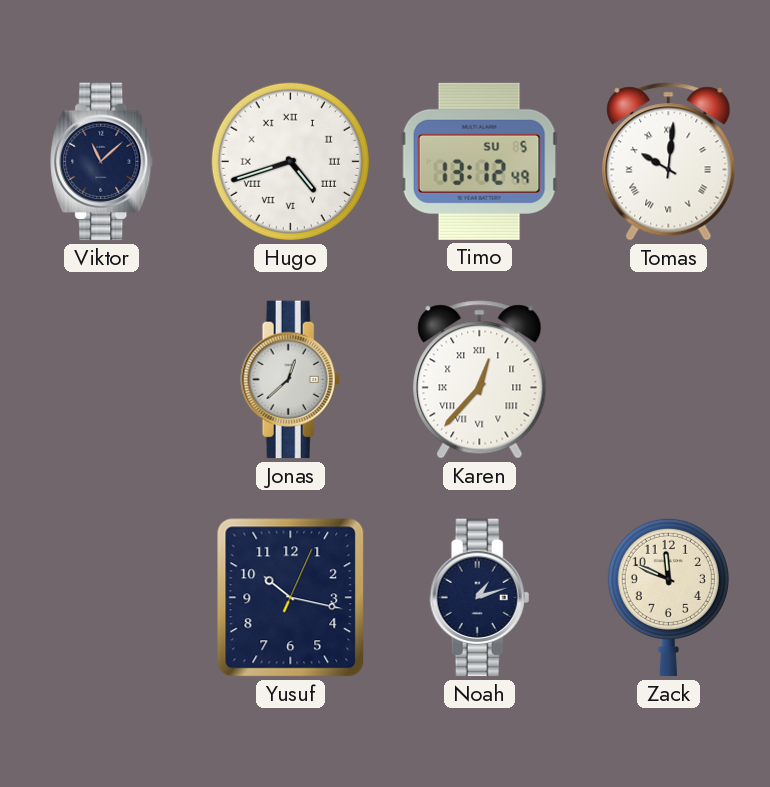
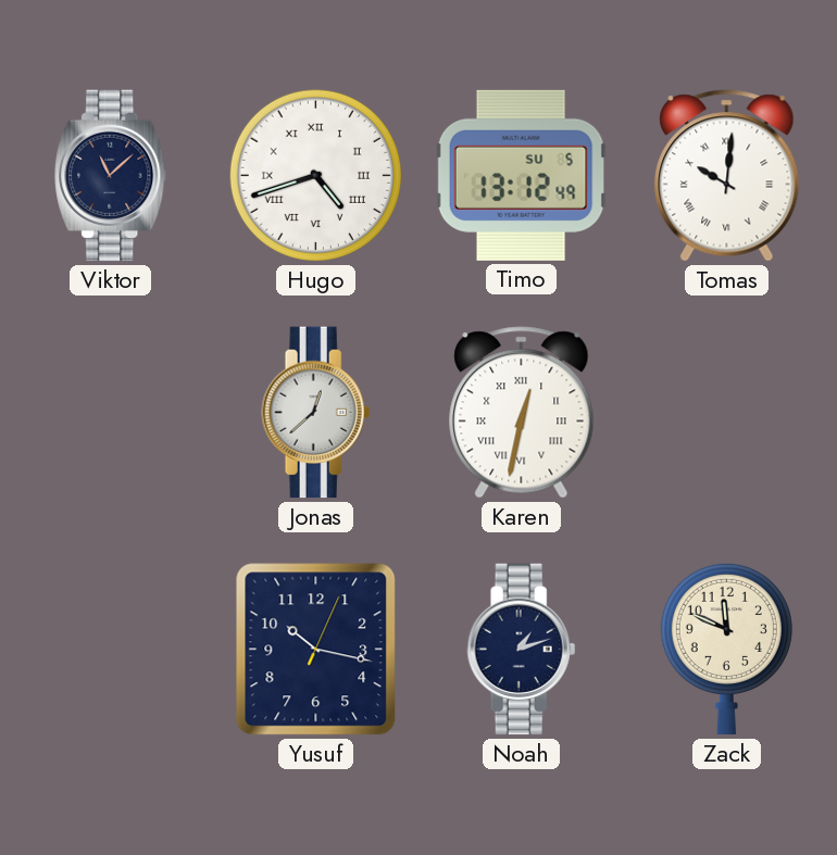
Karen: 12:37 -> 12:32
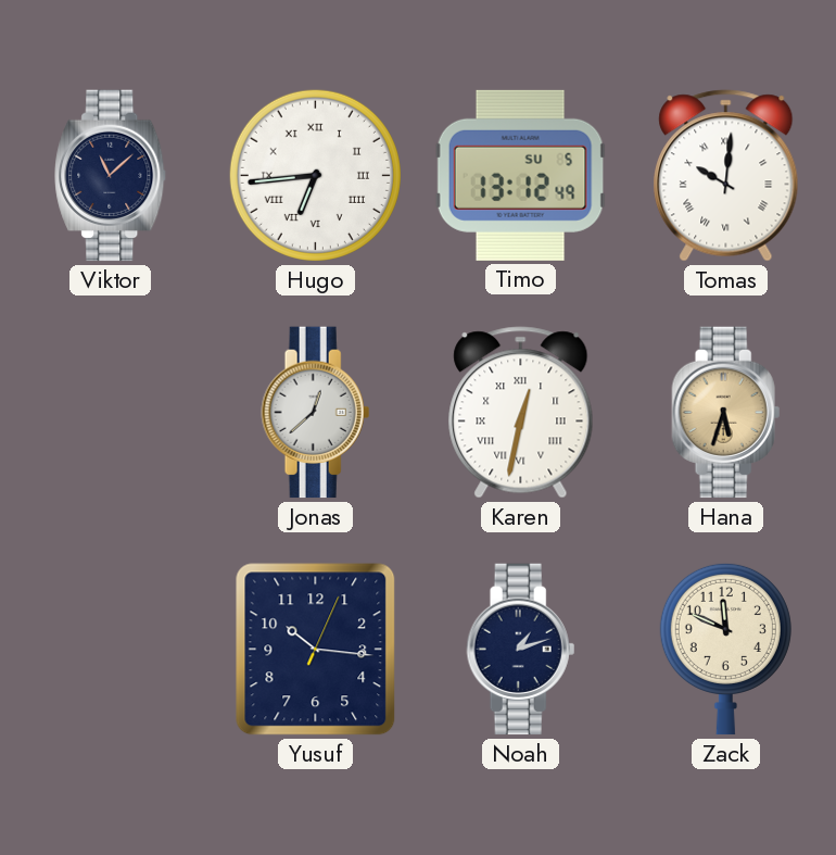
Hugo: 4:42 -> 6:44
Hana: none -> 5:33
Yusuf: 10:17 -> 10:16
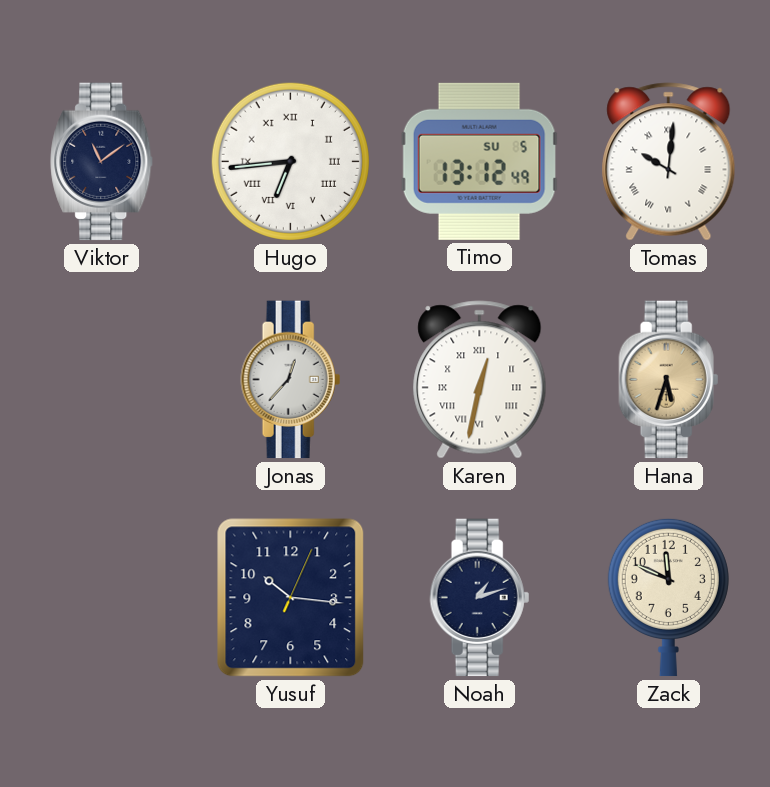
Viktor: 11:08 -> 11:09
Jonas: 12:38 -> 12:37
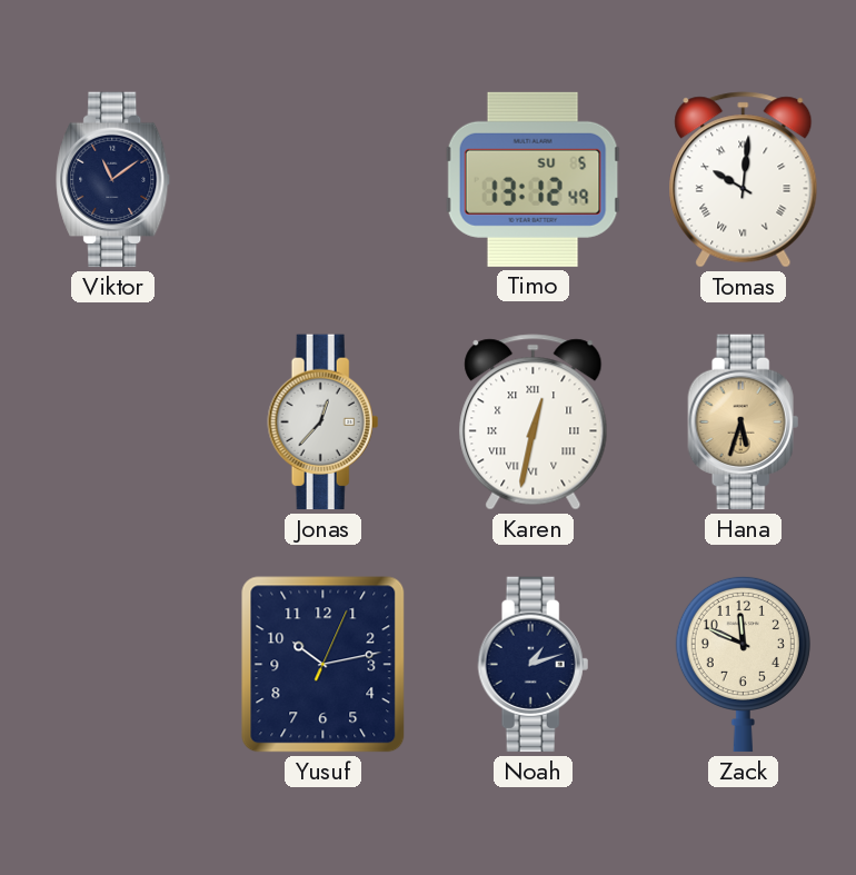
Hugo: 6:44 -> none
Yusuf: 10:16 -> 10:13
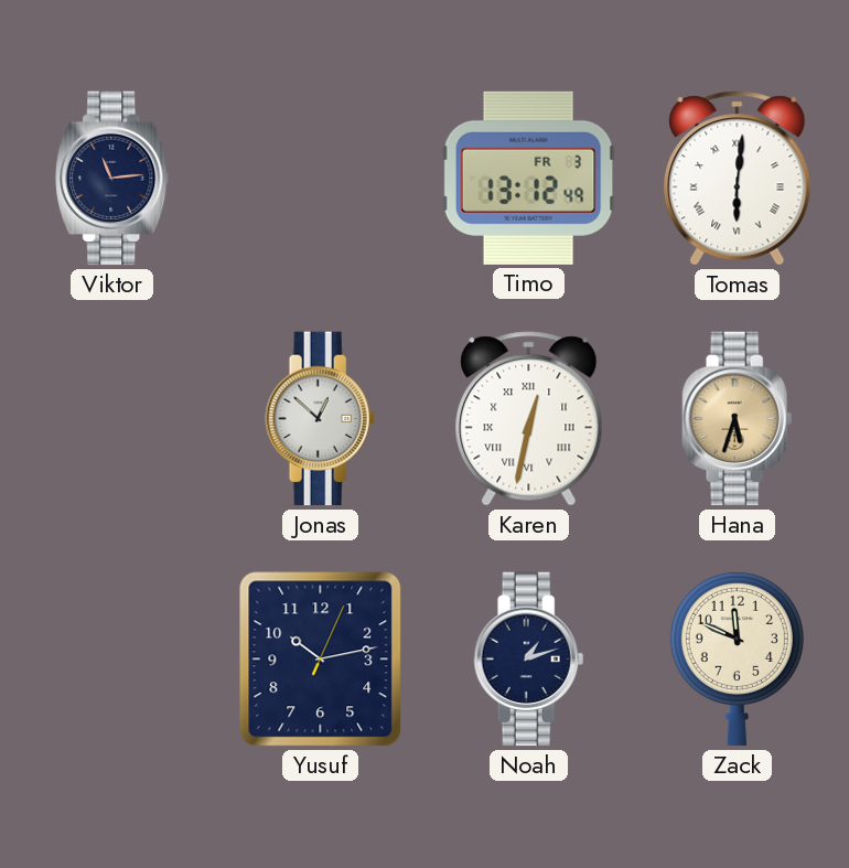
Viktor: 11:09 -> 11:14
Timo date: SU 5 -> FR 3
Tomas: 10:01 -> 6:01
Jonas: 12:37 -> 12:52
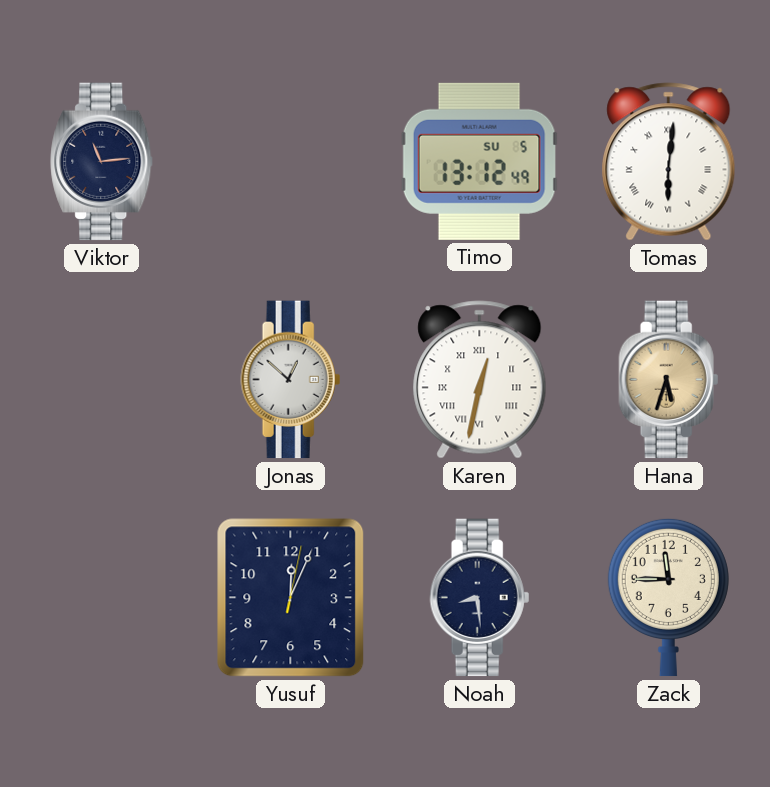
Timo date: FR 3 -> SU 5
Yusuf: 10:13 -> 12:04
Noah: 1:12 -> 8:29
Zack: 11:49 -> 11:45
